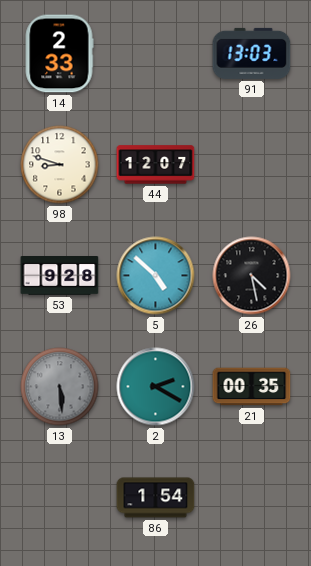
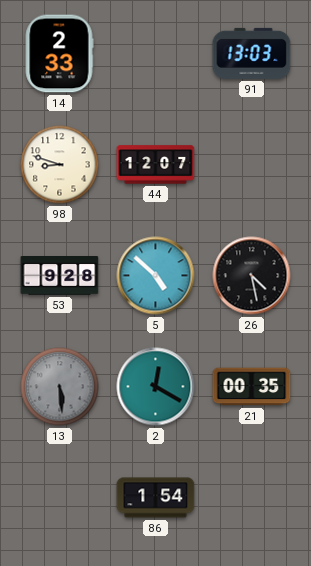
2: 2:20 -> 12:20
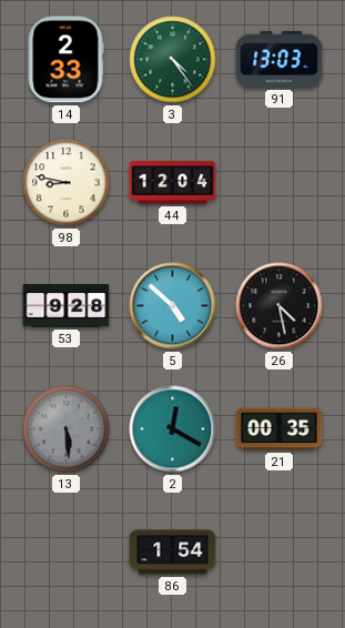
3: none -> 4:24
98: 8:48 -> 8:47
44: 12:07 -> 12:04
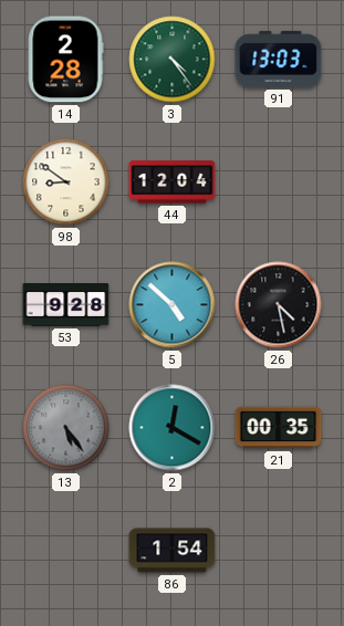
14: 2:33 -> 2:28
98: 8:47 -> 8:51
13: 5:29 -> 5:24
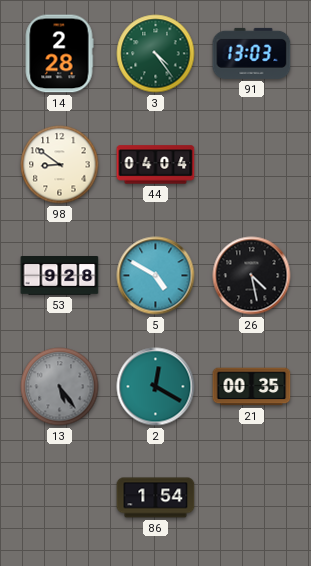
44: 12:04 -> 04:04
5: 4:52 -> 4:50
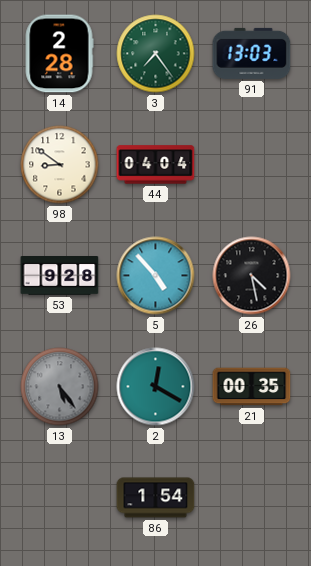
3: 4:24 -> 7:24
5: 4:50 -> 4:53
